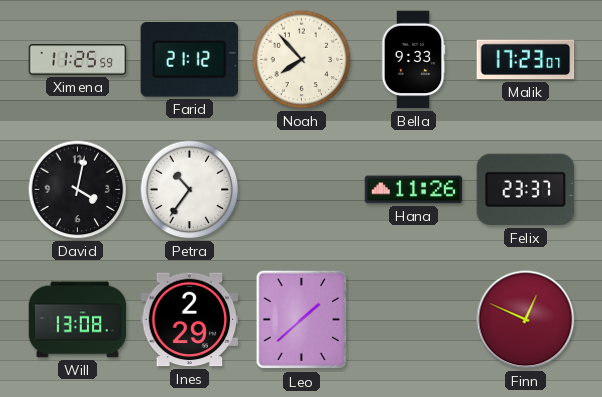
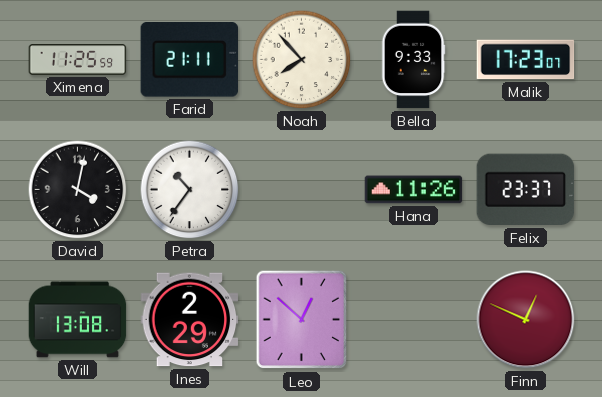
Farid: 21:12 -> 21:11
Leo: 1:38 -> 12:52
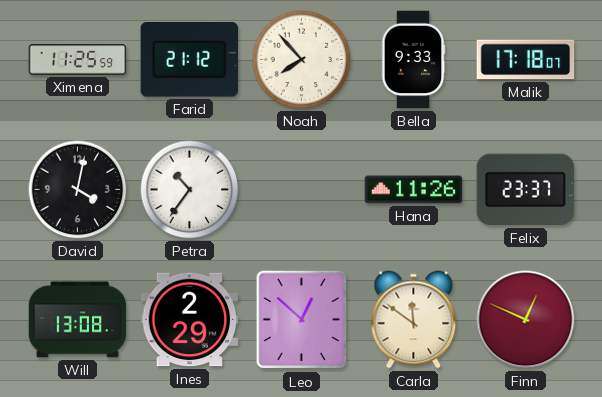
Farid: 21:11 -> 21:12
Malik: 17:23 -> 17:18
Carla: none -> 11:51
